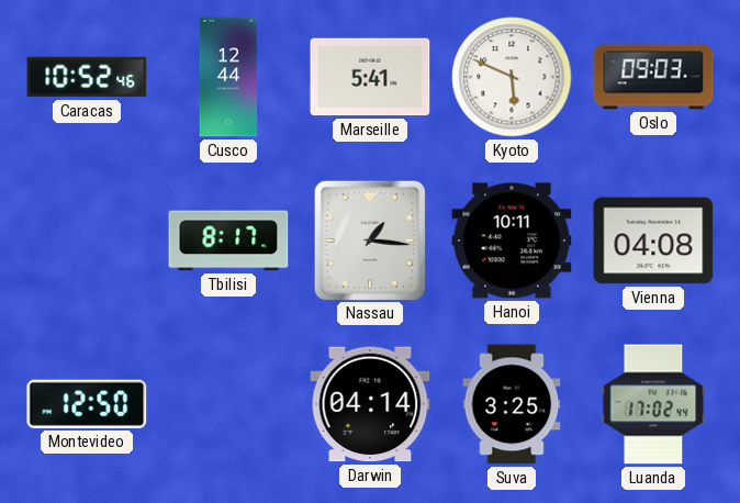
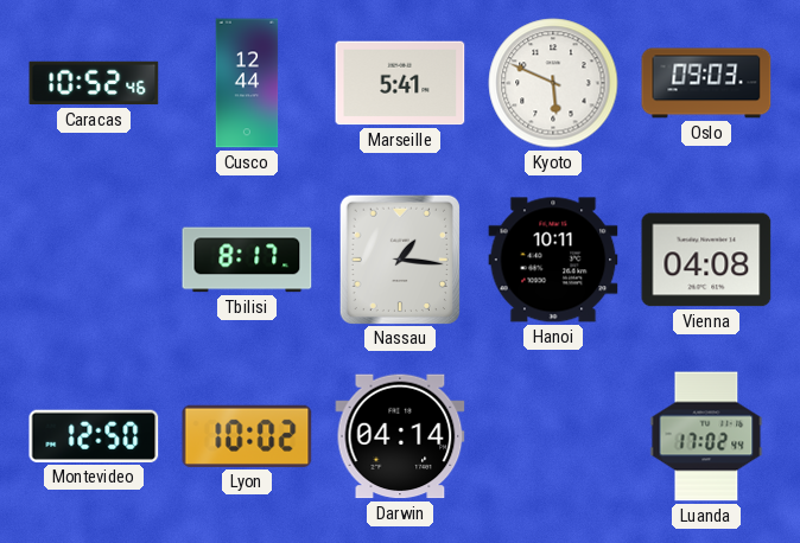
Lyon: none -> 10:02
Suva: 3:25 -> none
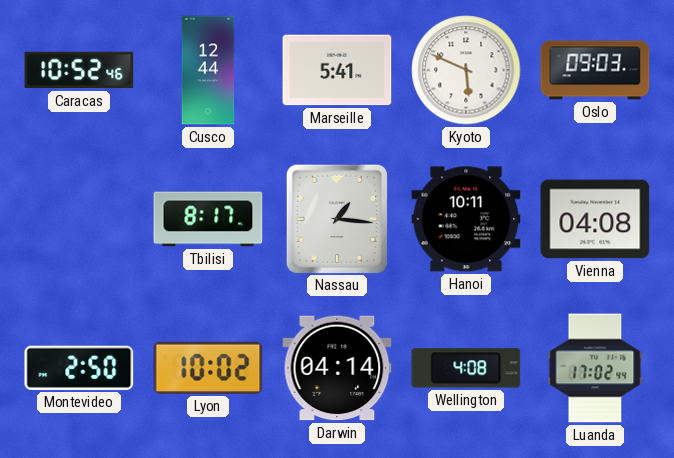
Montevideo: 12:50 -> 2:50
Wellington: none -> 4:08
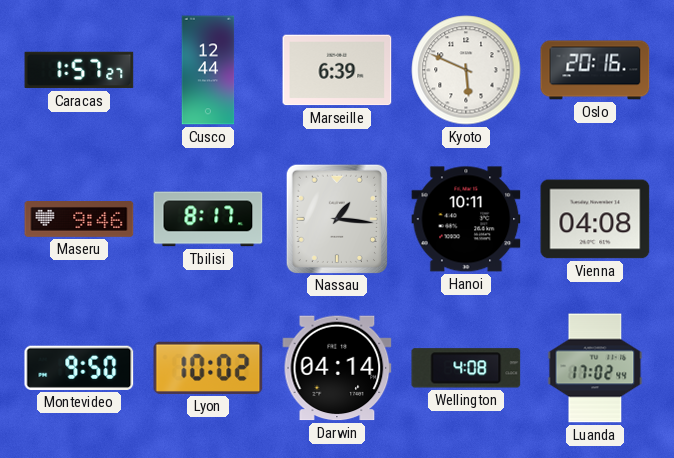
Caracas: 10:52 -> 1:57
Marseille: 5:41 -> 6:39
Oslo: 09:03 -> 20:16
Maseru: none -> 9:46
Montevideo: 2:50 -> 9:50
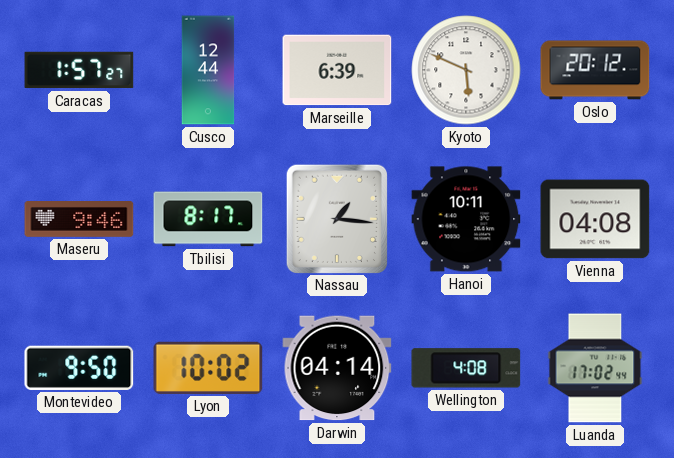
Oslo: 20:16 -> 20:12
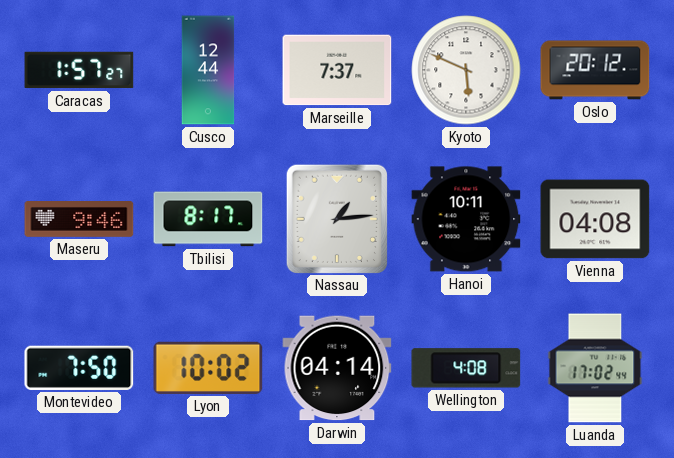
Marseille: 6:39 -> 7:37
Nassau: 1:16 -> 1:14
Montevideo: 9:50 -> 7:50
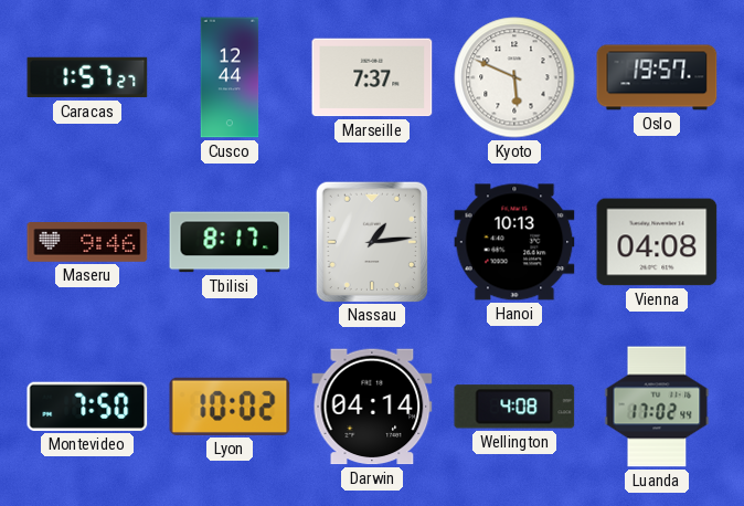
Oslo: 20:12 -> 19:57
Hanoi: 10:11 -> 10:13
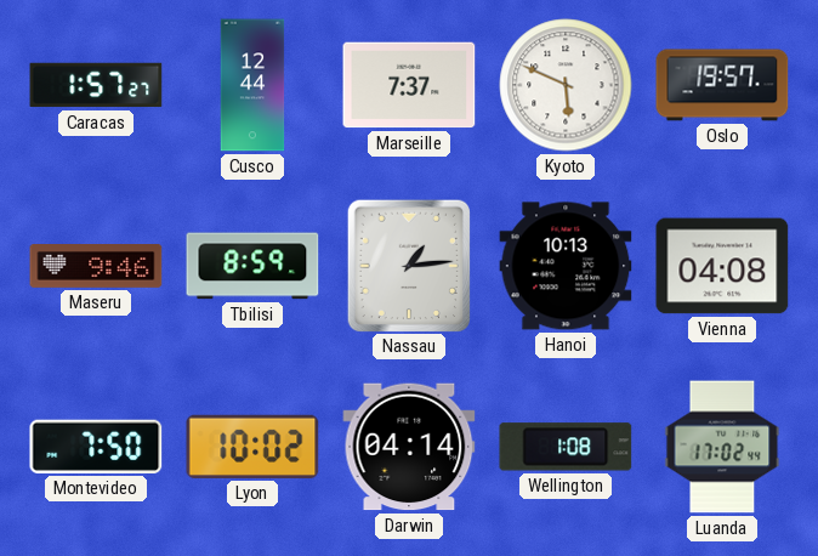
Tbilisi: 8:17 -> 8:59
Wellington: 4:08 -> 1:08
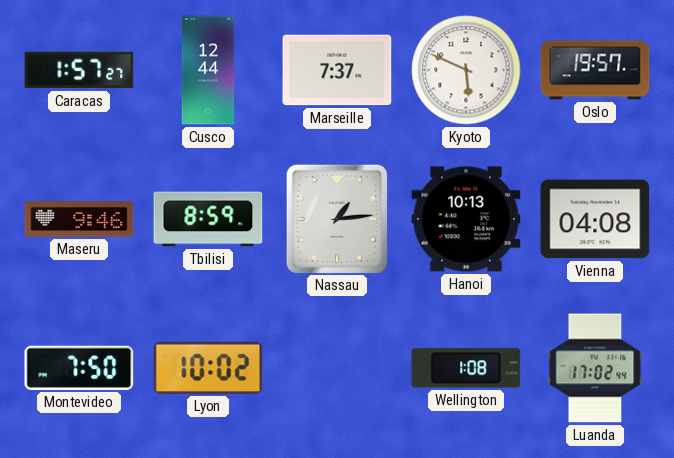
Darwin: 04:14 -> none
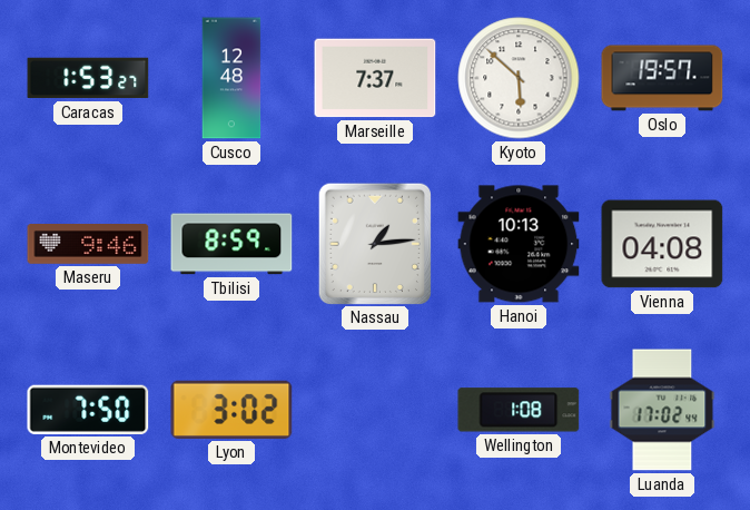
Caracas: 1:57 -> 1:53
Cusco: 12:44 -> 12:48
Kyoto: 5:49 -> 5:52
Lyon: 10:02 -> 3:02
